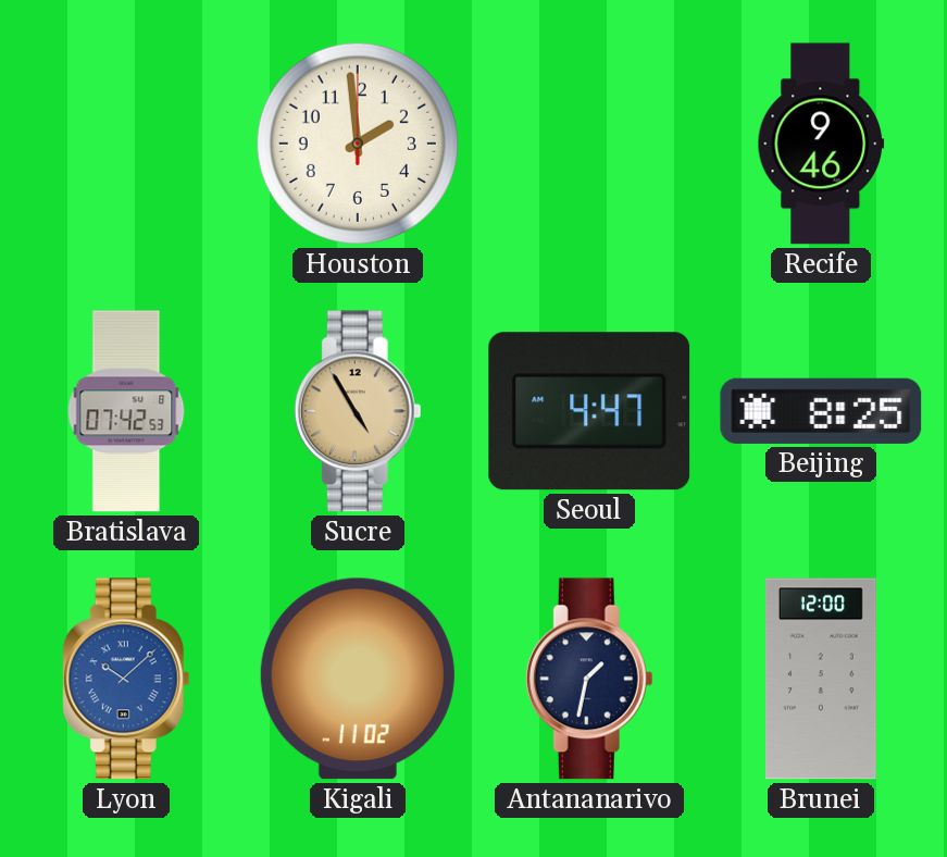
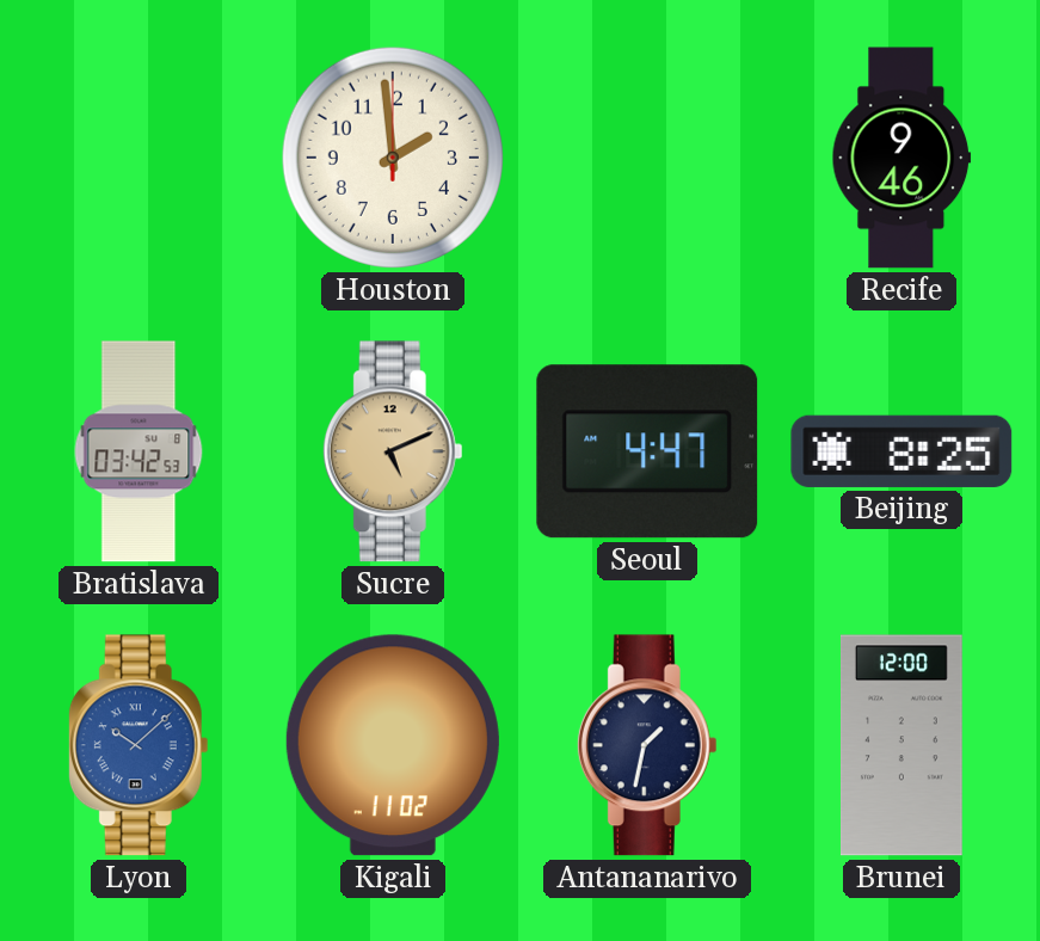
Bratislava: 07:42 -> 03:42
Sucre: 4:55 -> 5:11
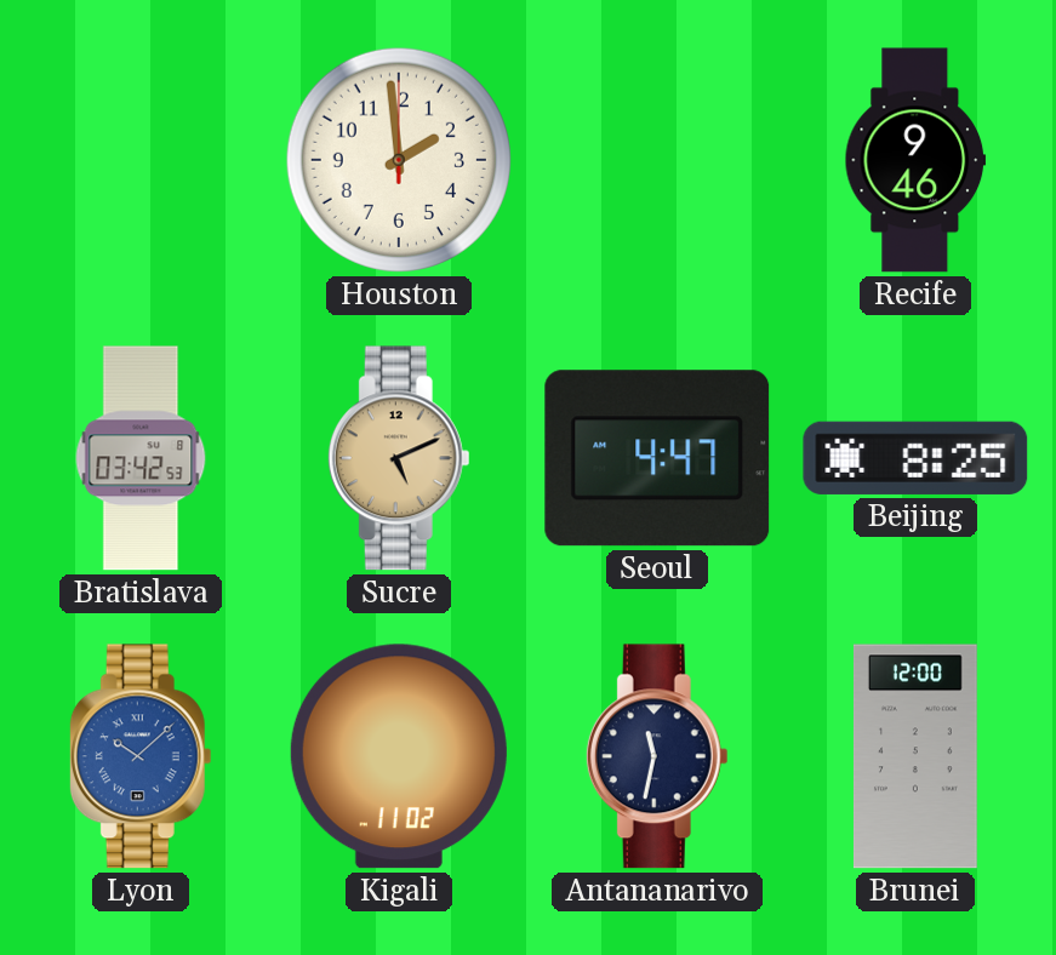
Antananarivo: 1:32 -> 11:32
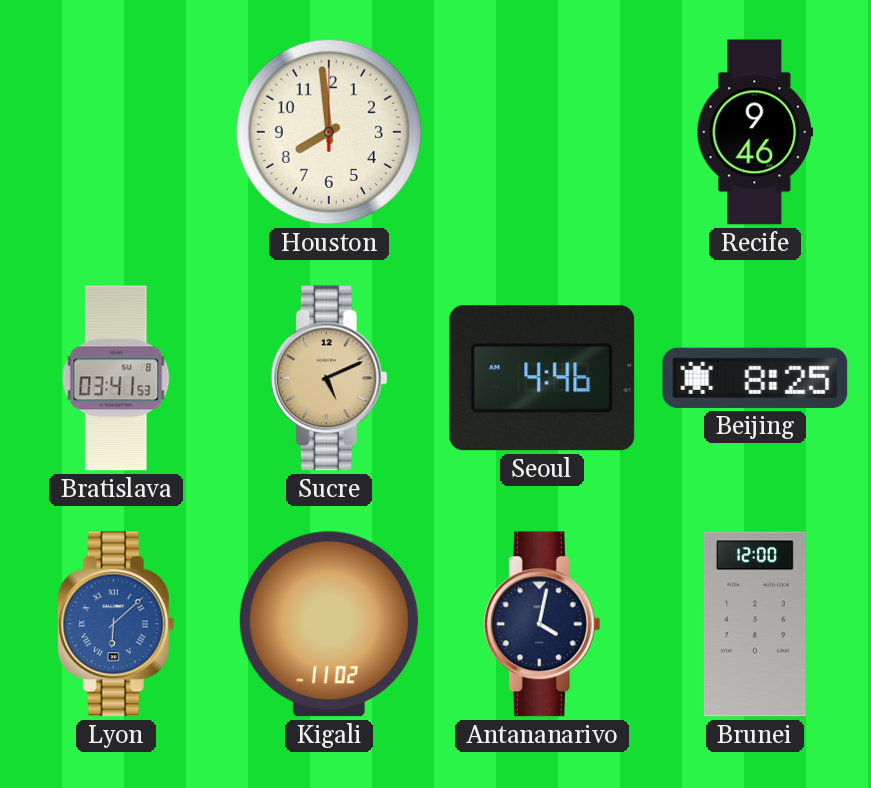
Houston: 1:59 -> 7:59
Bratislava: 03:42 -> 03:41
Seoul: 4:47 -> 4:46
Lyon: 10:08 -> 6:08
Antananarivo: 11:32 -> 4:02
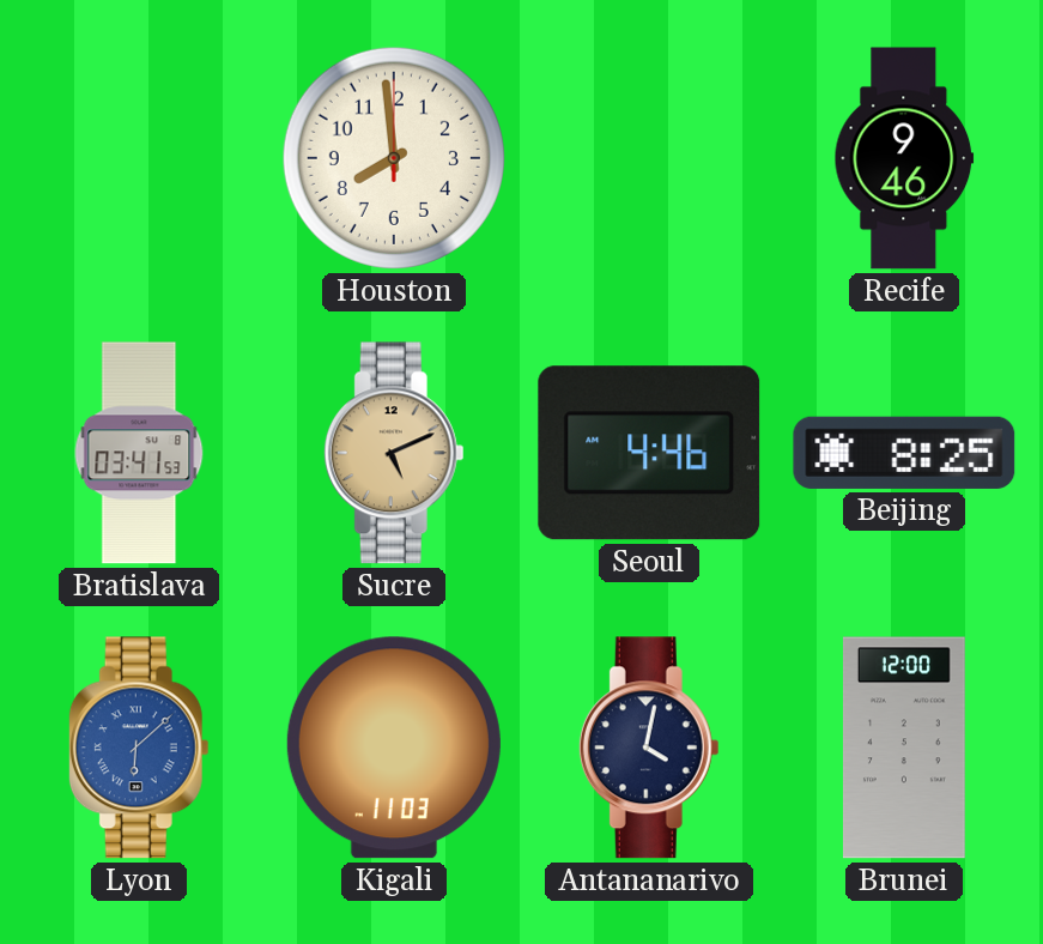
Kigali: 11:02 -> 11:03
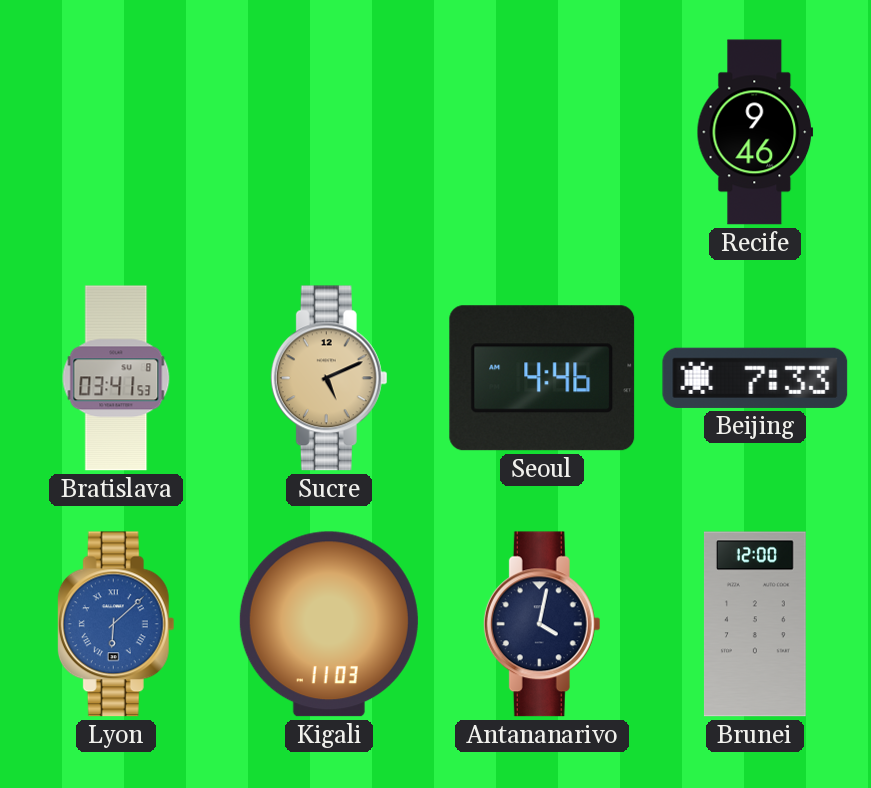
Houston: 7:59 -> none
Beijing: 8:25 -> 7:33
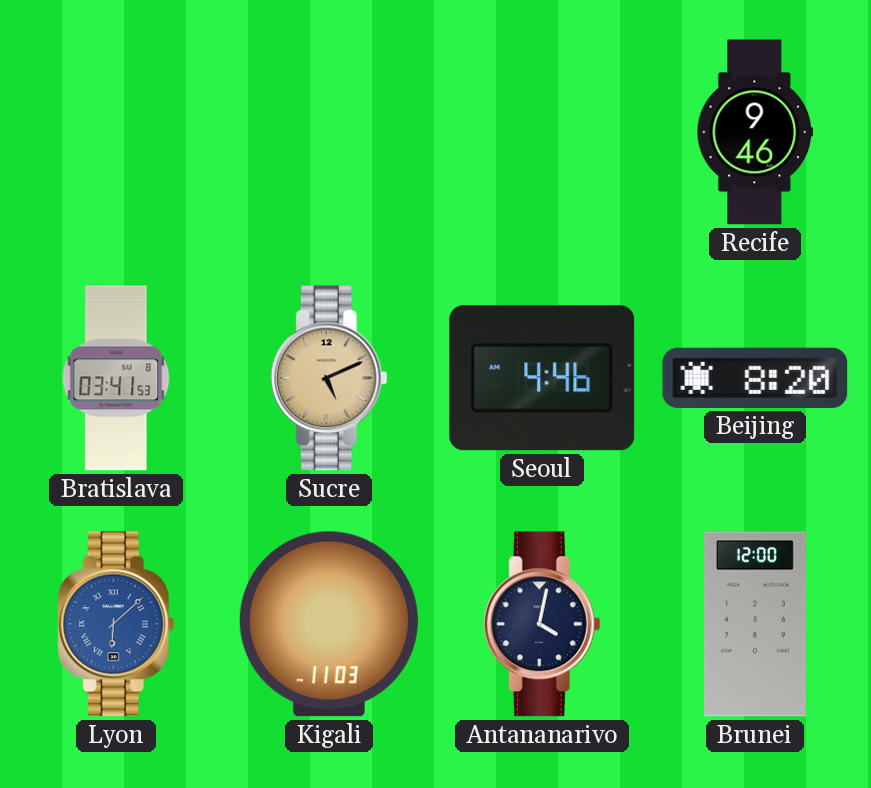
Beijing: 7:33 -> 8:20
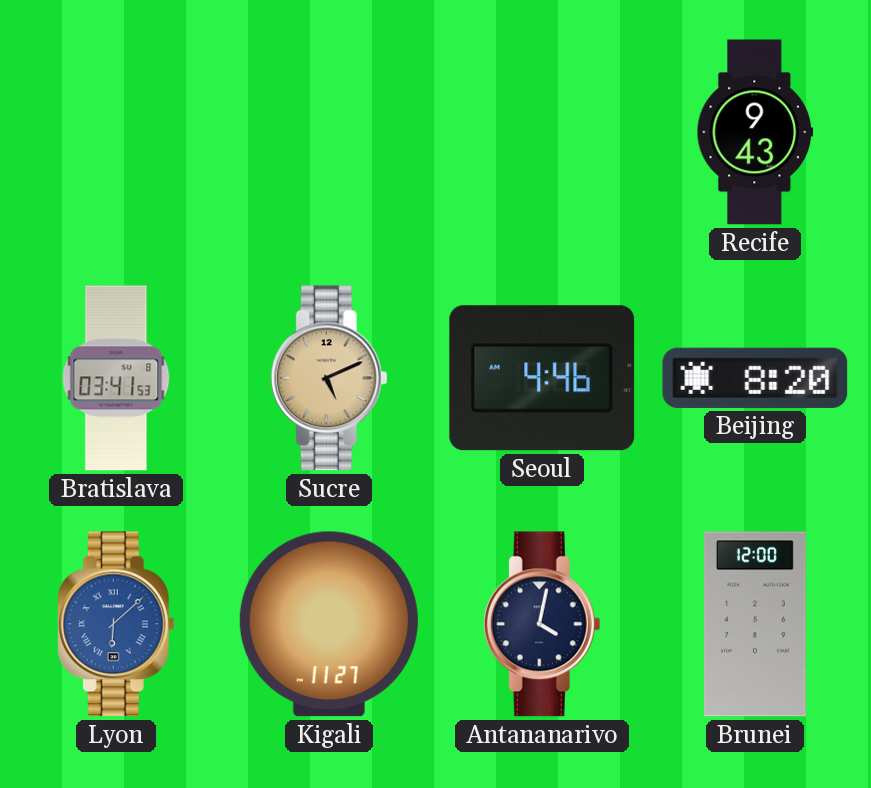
Recife: 9:46 -> 9:43
Kigali: 11:03 -> 11:27
